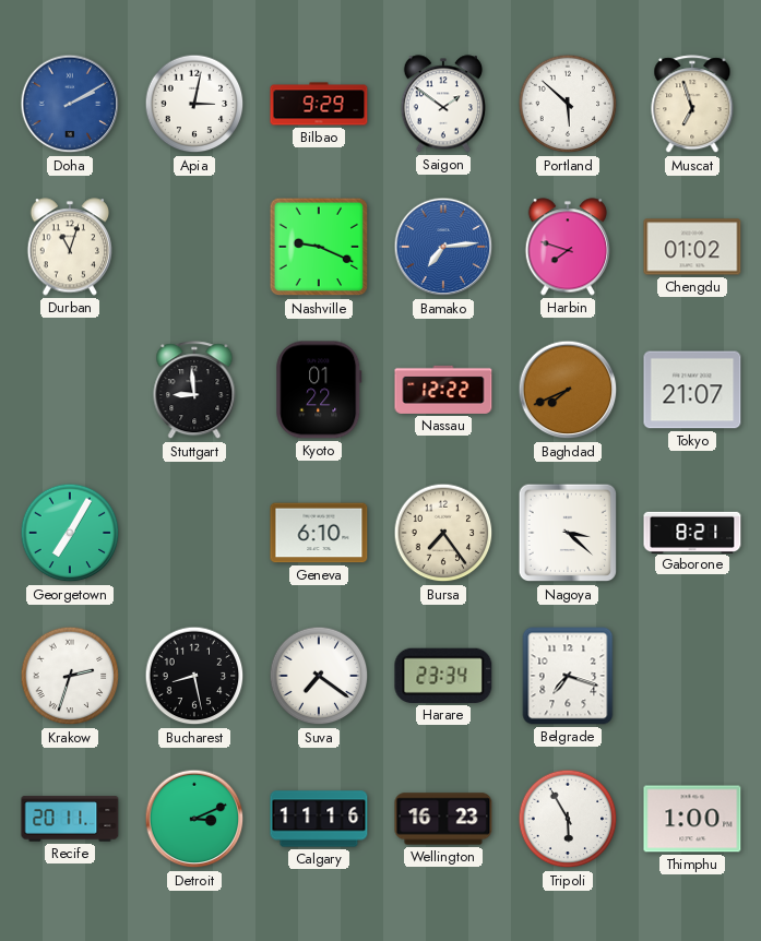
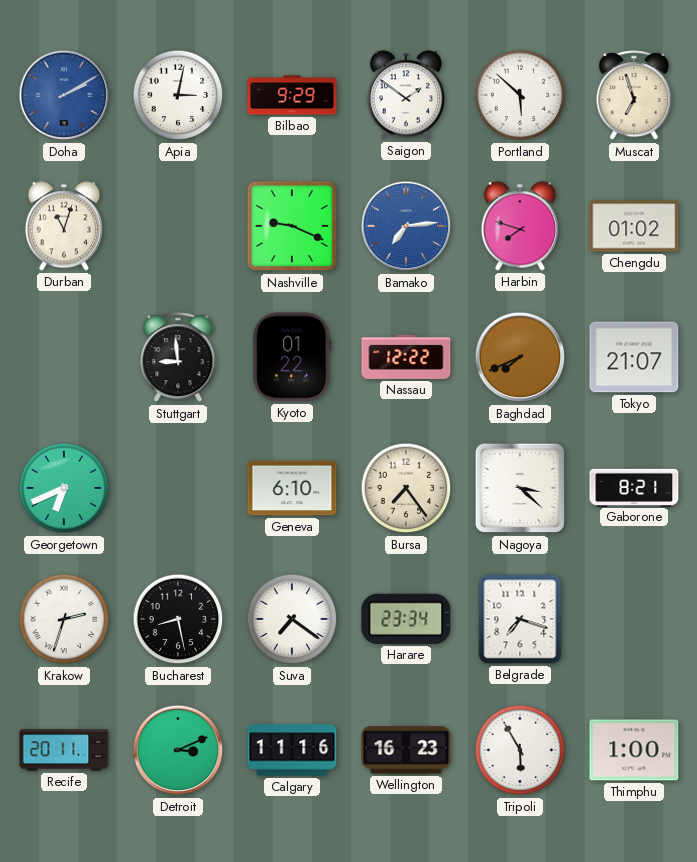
Georgetown: 7:05 -> 6:41
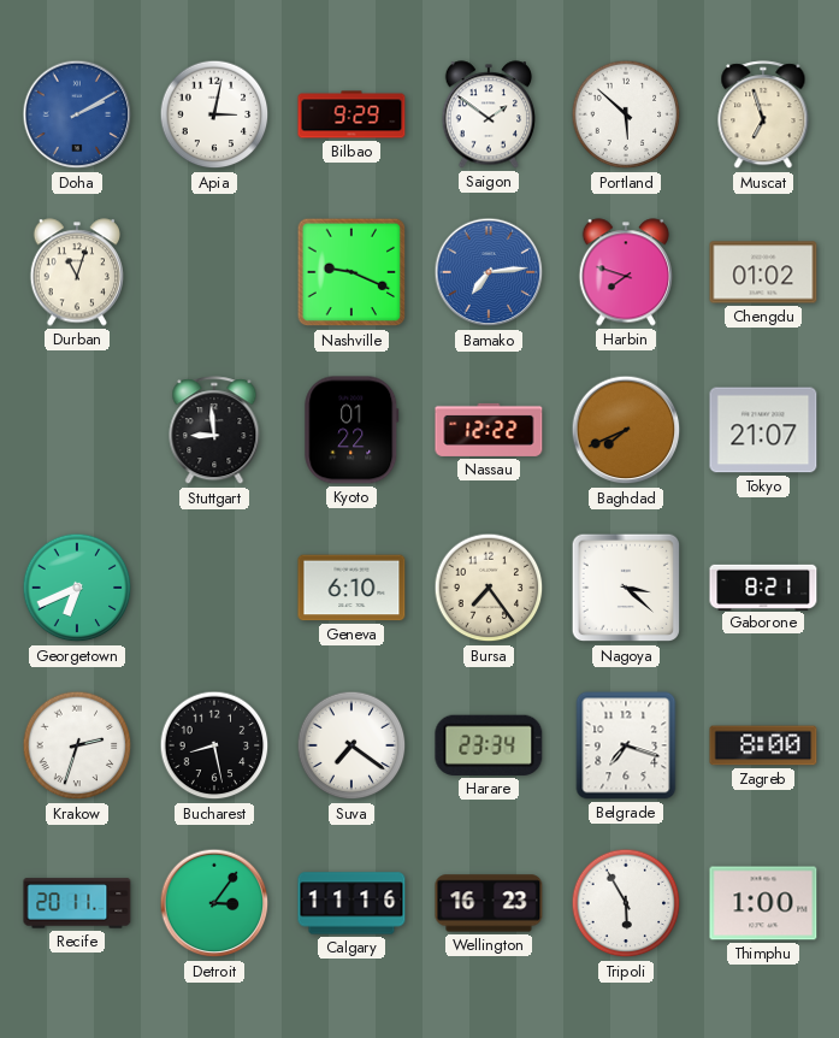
Zagreb: none -> 8:00
Detroit: 3:11 -> 3:06
